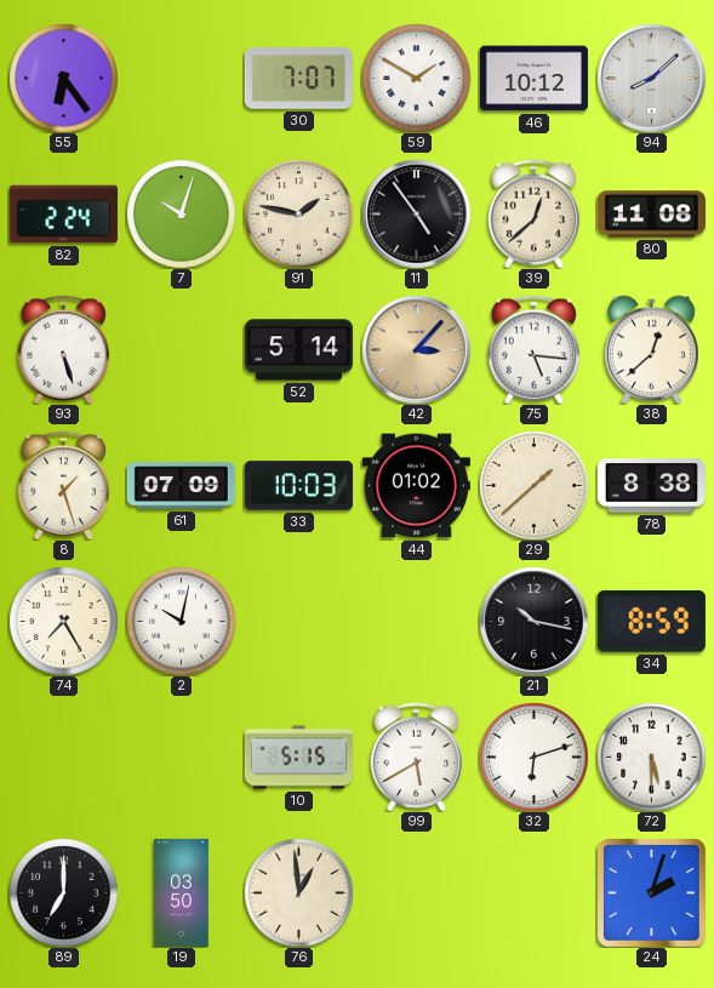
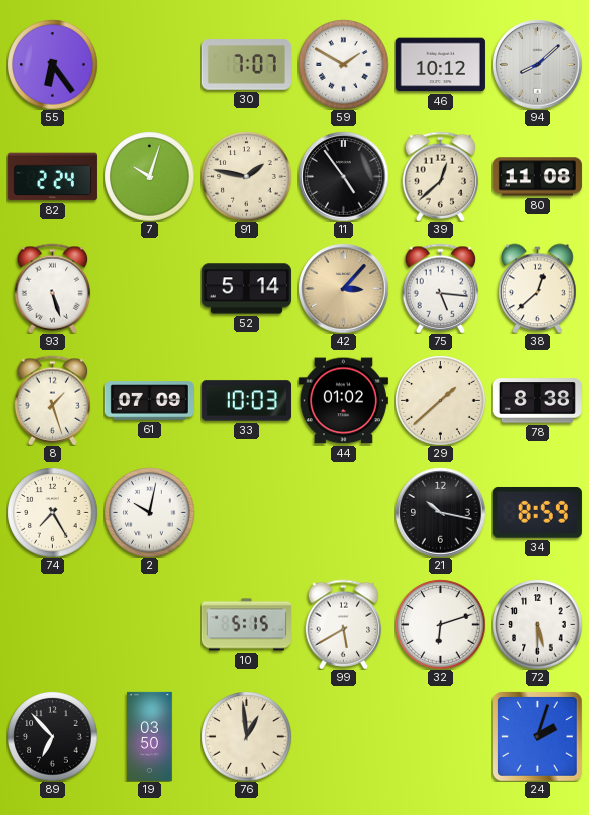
89: 7:00 -> 6:53
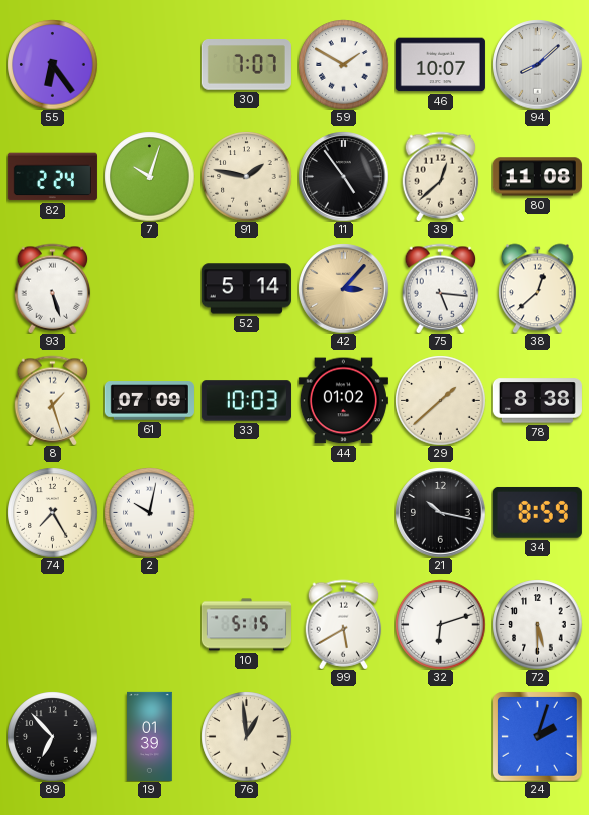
46: 10:12 -> 10:07
19: 03:50 -> 01:39
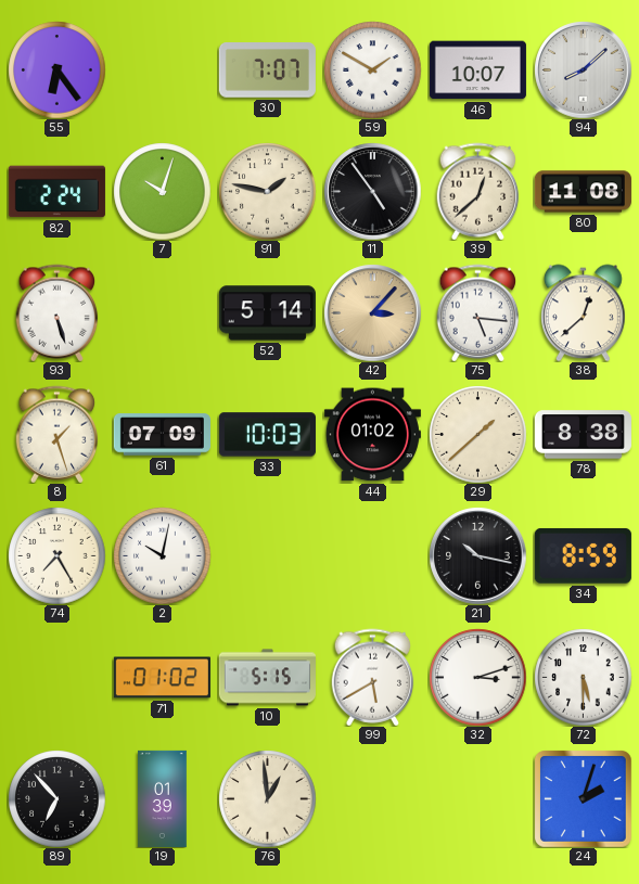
71: none -> 01:02
32: 6:12 -> 3:12
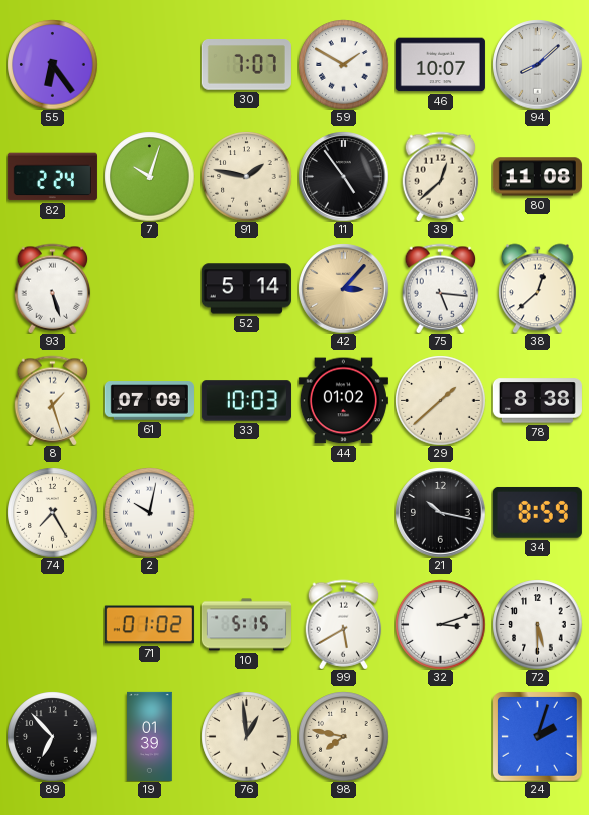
98: none -> 7:47
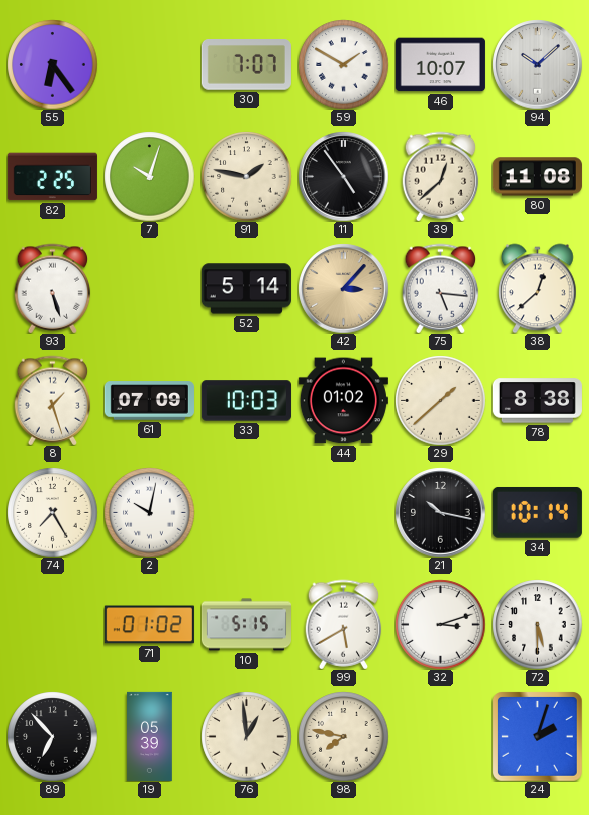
94: 8:08 -> 10:08
82: 2:24 -> 2:25
34: 8:59 -> 10:14
19: 01:39 -> 05:39
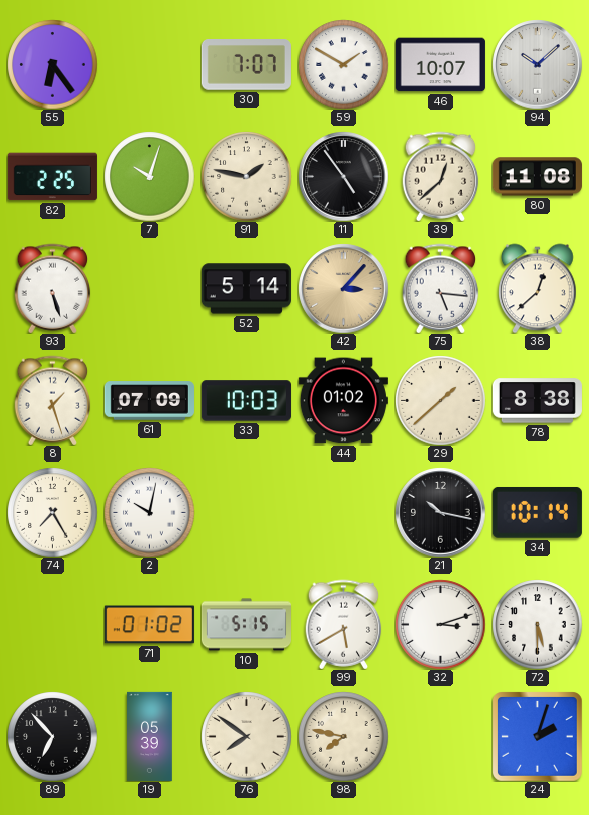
76: 12:59 -> 7:51
